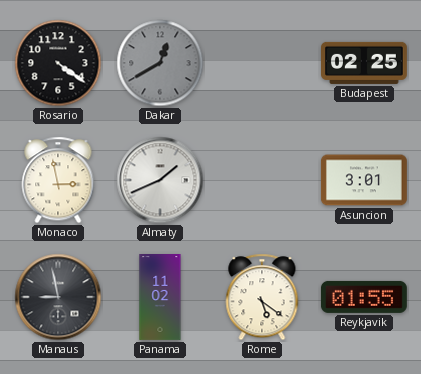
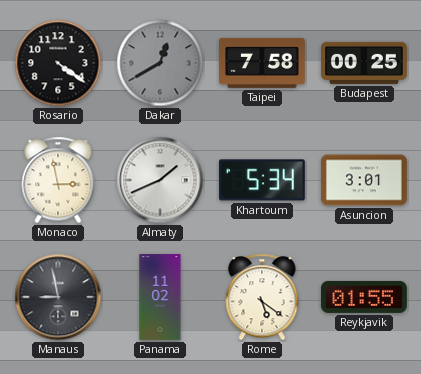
Taipei: none -> 7:58
Budapest: 02:25 -> 00:25
Khartoum: none -> 5:34
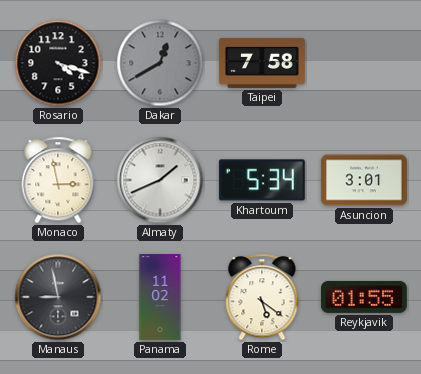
Rosario: 4:21 -> 4:18
Budapest: 00:25 -> none
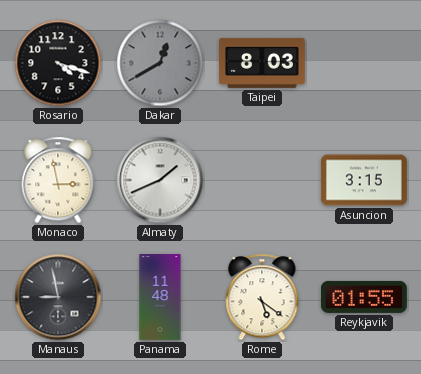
Taipei: 7:58 -> 8:03
Khartoum: 5:34 -> none
Asuncion: 3:01 -> 3:15
Panama: 11:02 -> 11:48
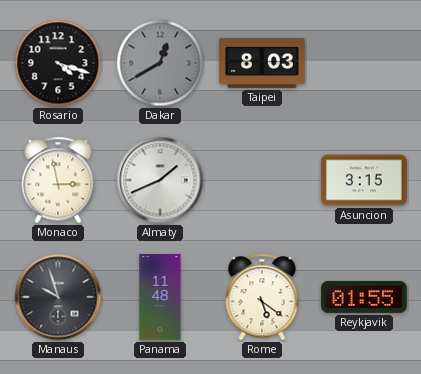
Manaus: 8:58 -> 9:57
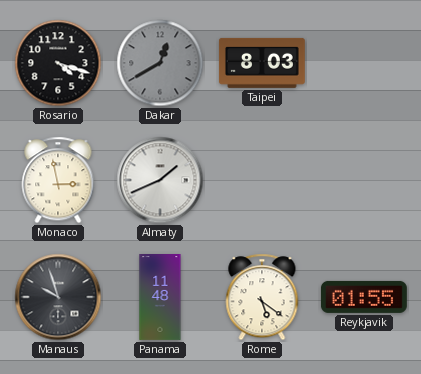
Asuncion: 3:15 -> none
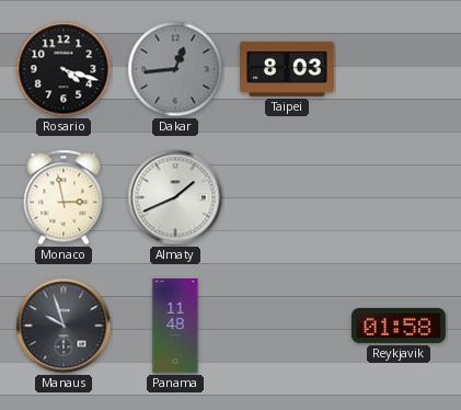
Dakar: 12:40 -> 12:44
Rome: 5:21 -> none
Reykjavik: 01:55 -> 01:58
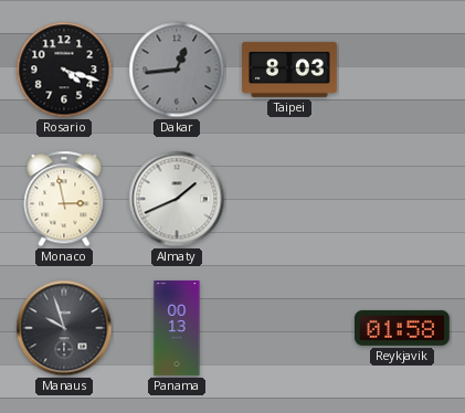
Panama: 11:48 -> 00:13
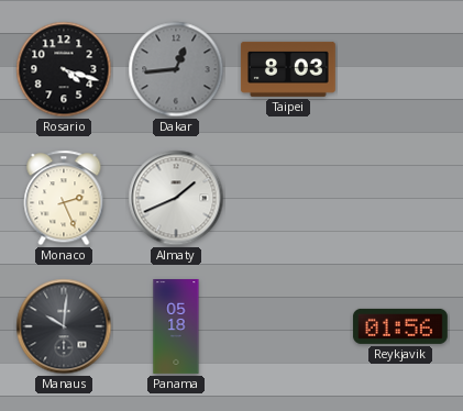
Monaco: 2:58 -> 2:26
Manaus: 9:57 -> 10:01
Panama: 00:13 -> 05:18
Reykjavik: 01:58 -> 01:56
